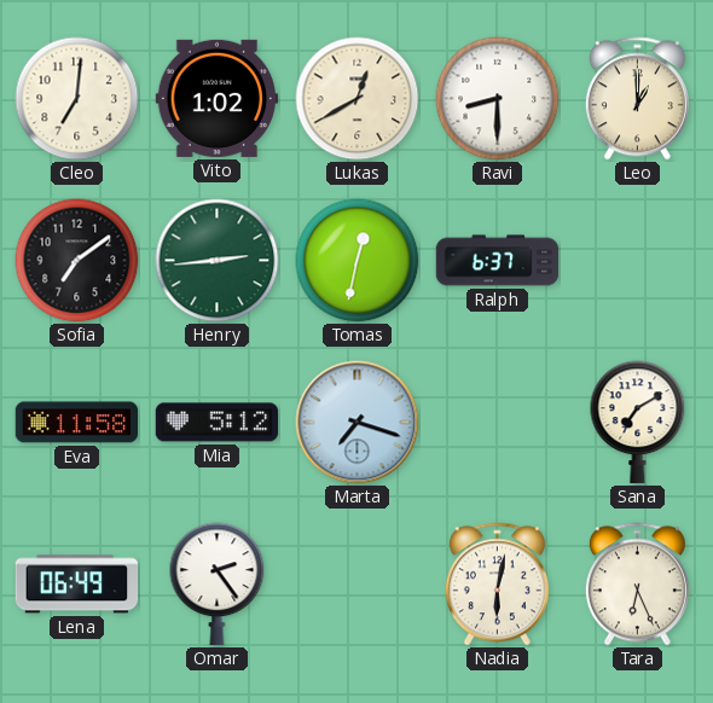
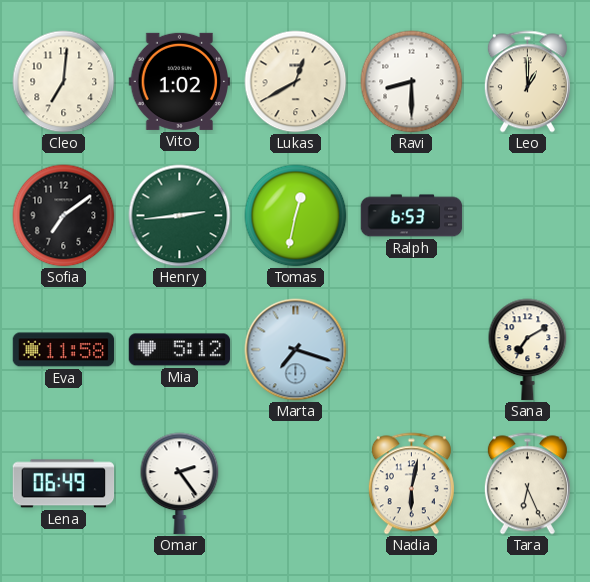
Ralph: 6:37 -> 6:53
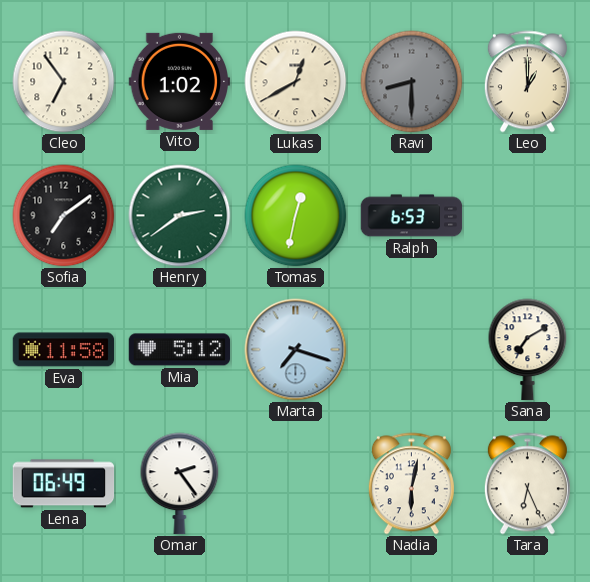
Cleo: 7:01 -> 6:54
Ravi dial: white -> grey
Henry: 2:44 -> 2:39
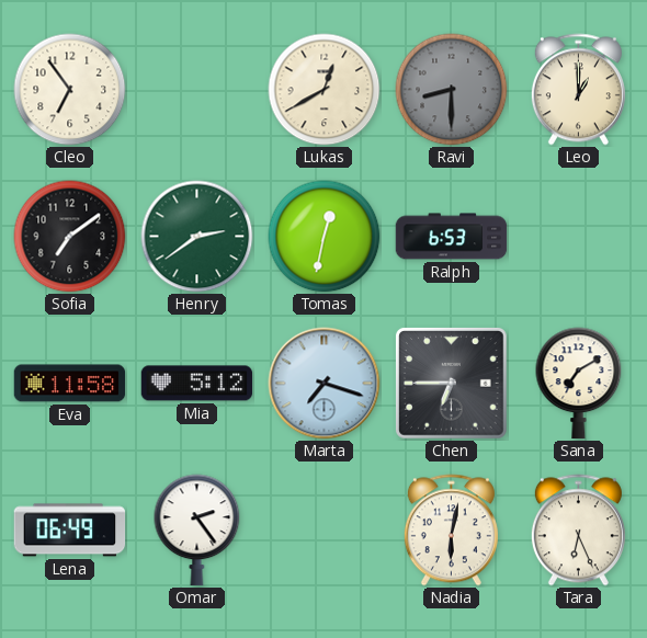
Vito: 1:02 -> none
Chen: none -> 6:45
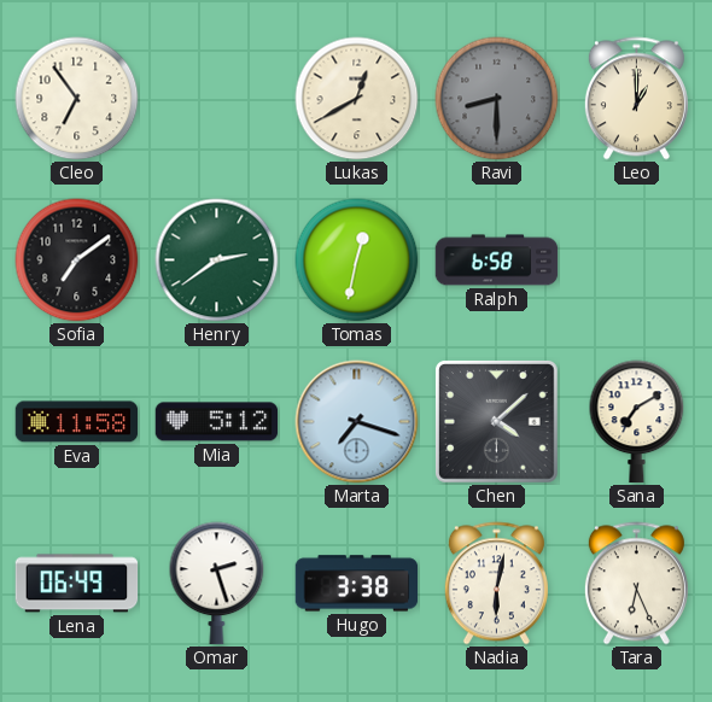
Ralph: 6:53 -> 6:58
Chen: 6:45 -> 4:08
Omar: 2:24 -> 2:27
Hugo: none -> 3:38
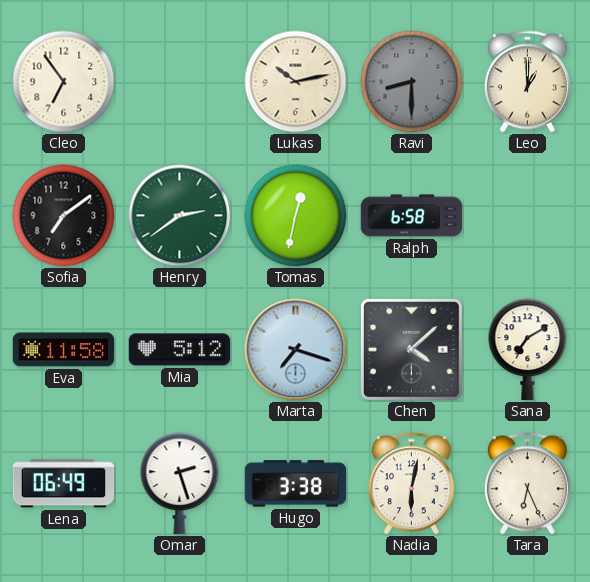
Lukas: 12:40 -> 10:13
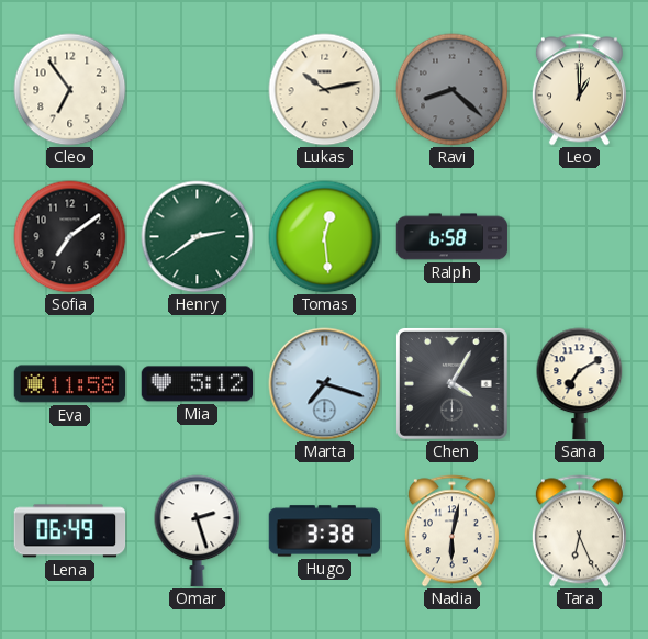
Ravi: 8:30 -> 8:22
Tomas: 12:32 -> 12:29
Chen: 4:08 -> 4:05
